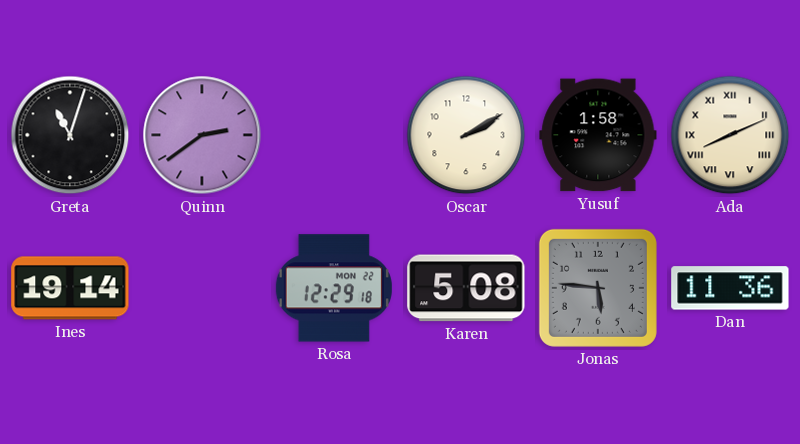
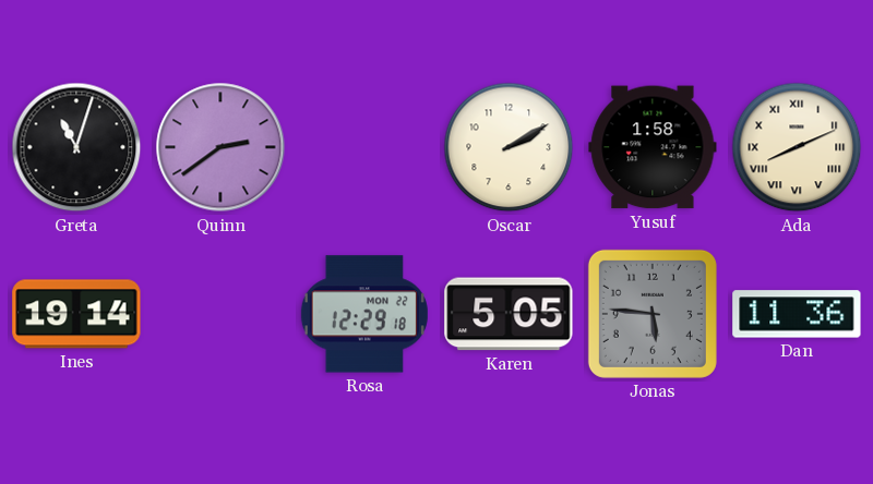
Karen: 5:08 -> 5:05
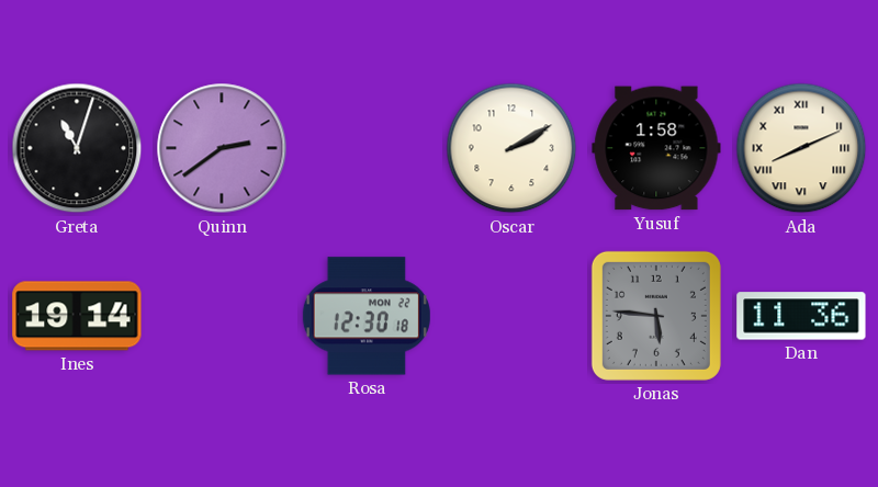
Rosa: 12:29 -> 12:30
Karen: 5:05 -> none
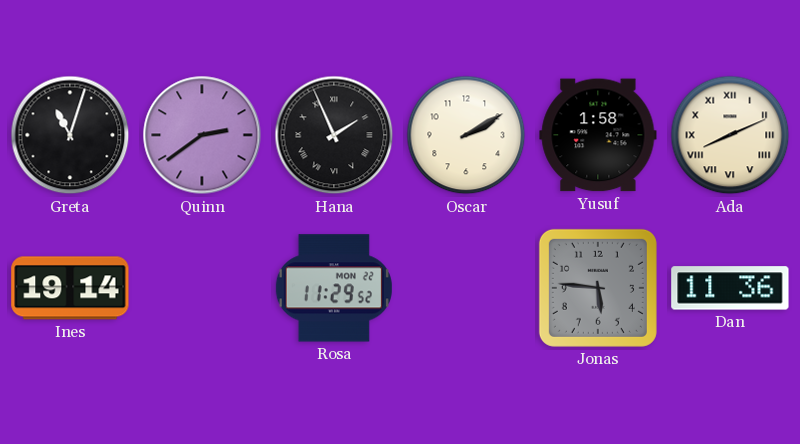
Hana: none -> 1:56
Rosa: 12:30 -> 11:29
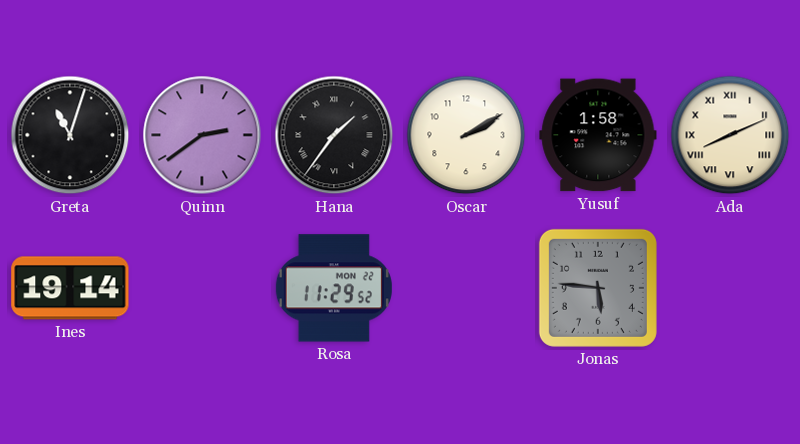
Hana: 1:56 -> 1:36
Dan: 11:36 -> none
